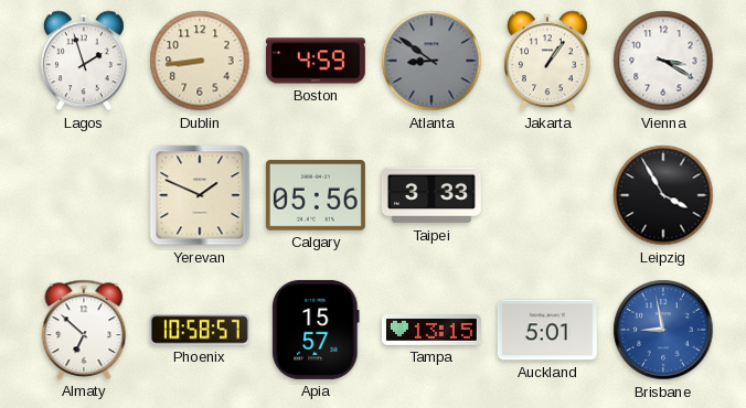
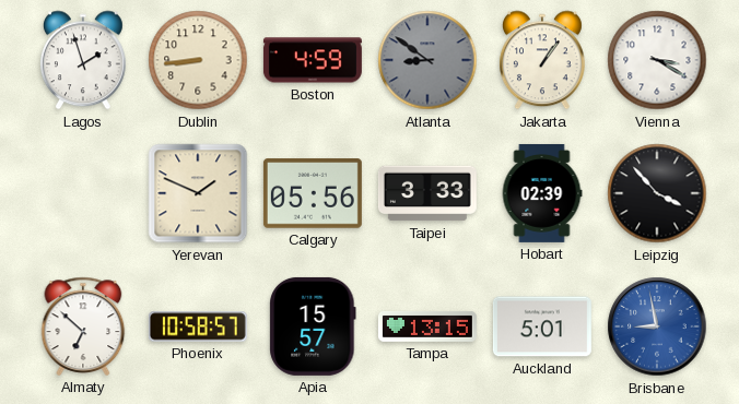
Hobart: none -> 02:39
Leipzig: 3:55 -> 3:53
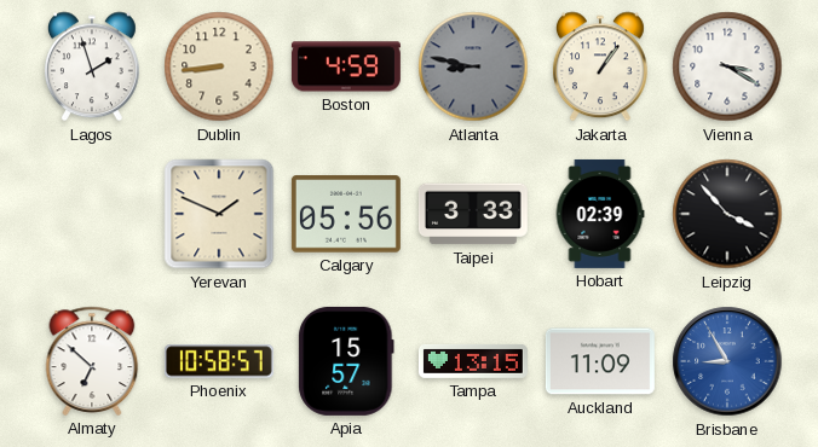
Atlanta: 8:51 -> 8:47
Auckland: 5:01 -> 11:09
Brisbane: 8:58 -> 8:55
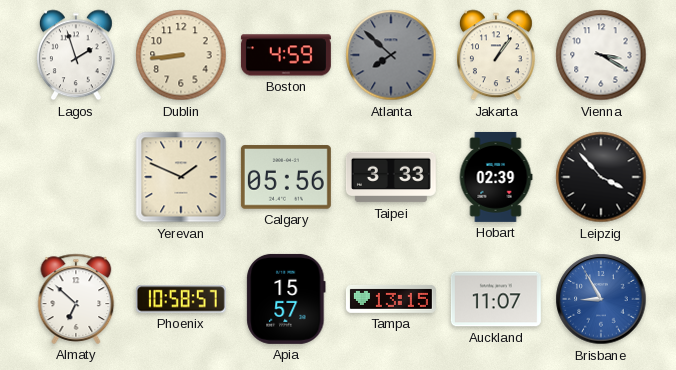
Atlanta: 8:47 -> 7:52
Auckland: 11:09 -> 11:07
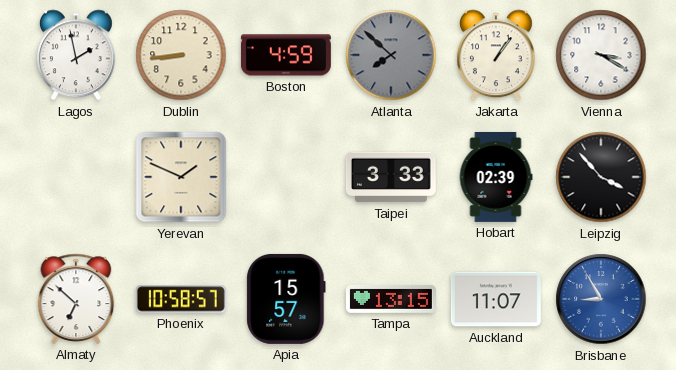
Lagos: 1:57 -> 1:58
Calgary: 05:56 -> none
